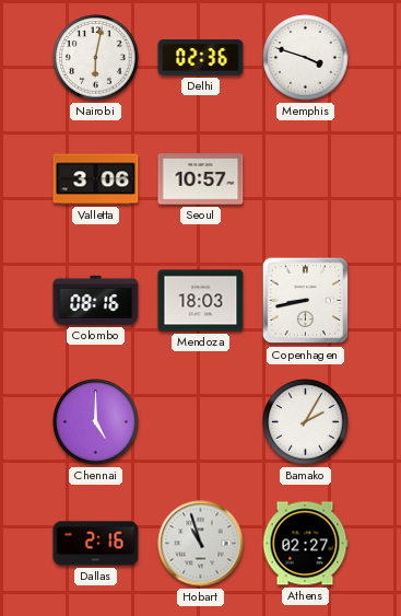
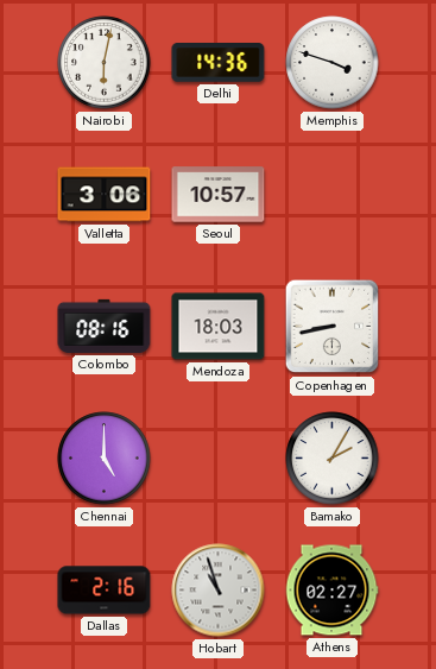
Delhi: 02:36 -> 14:36
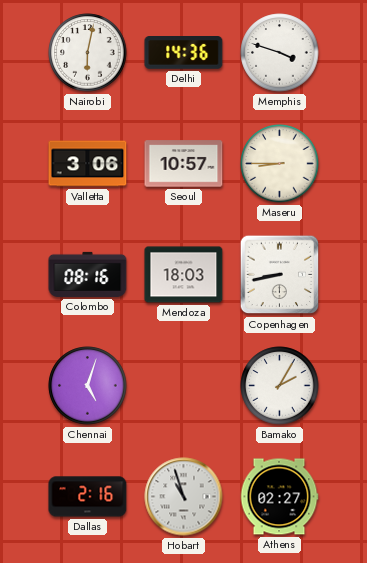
Maseru: none -> 8:45
Chennai: 5:00 -> 5:03
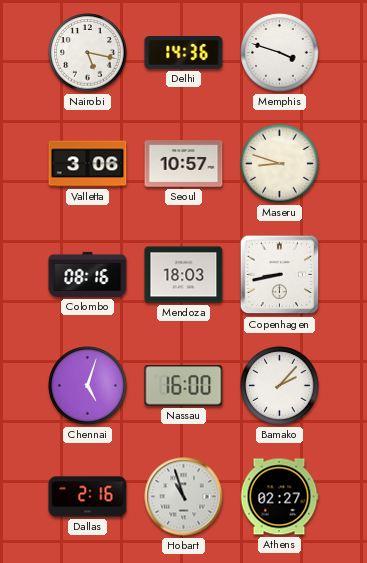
Nairobi: 6:02 -> 5:17
Maseru: 8:45 -> 8:48
Nassau: none -> 16:00
Bamako: 2:05 -> 2:07
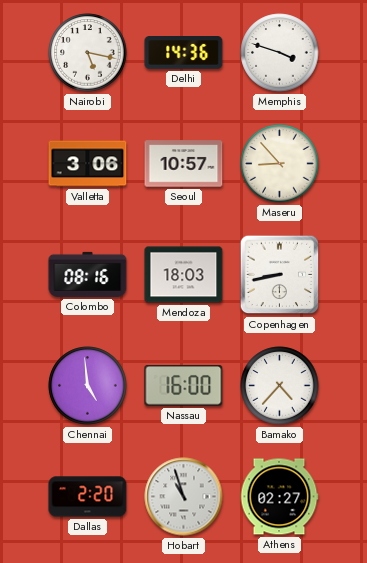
Maseru: 8:48 -> 8:53
Chennai: 5:03 -> 4:59
Bamako: 2:07 -> 4:37
Dallas: 2:16 -> 2:20
